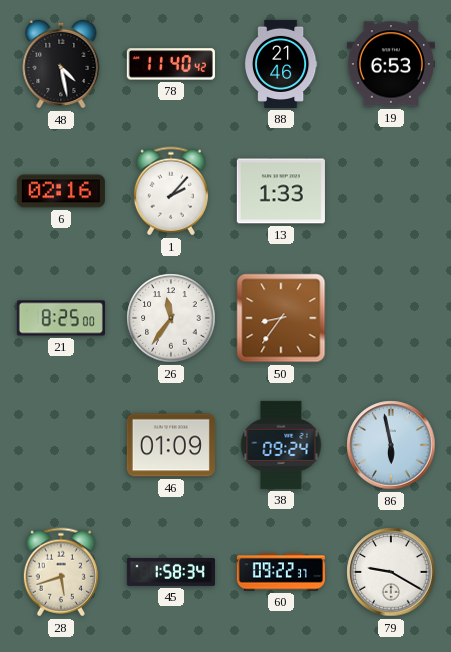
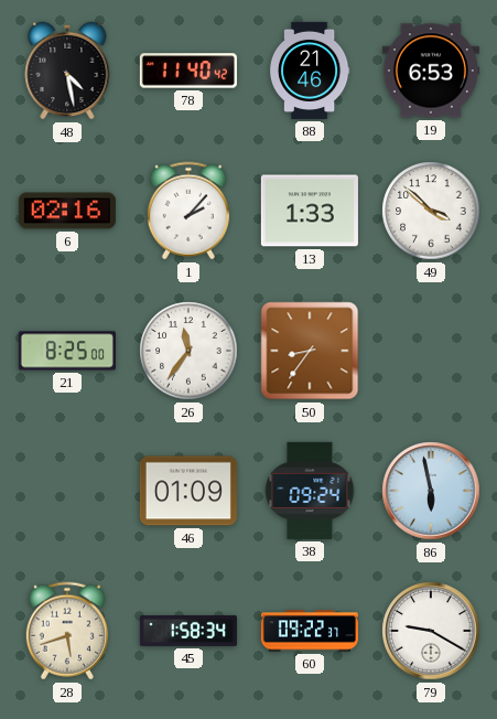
49: none -> 3:52
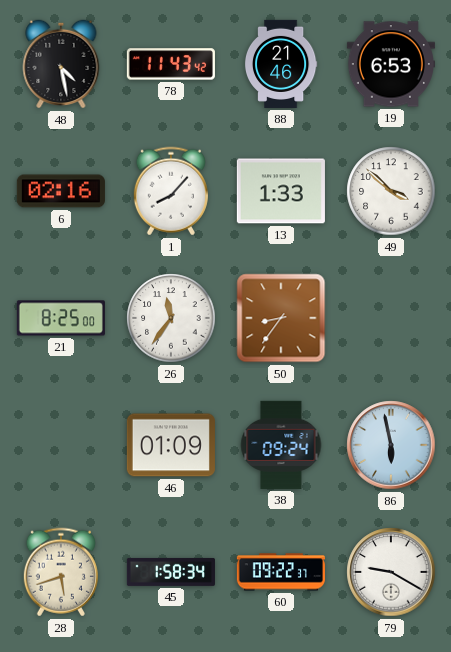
78: 11:40 -> 11:43
1: 2:07 -> 8:07
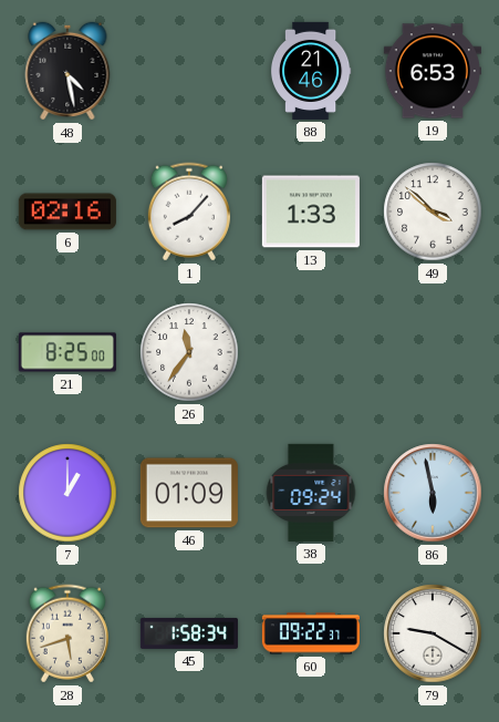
78: 11:43 -> none
50: 8:36 -> none
7: none -> 1:00
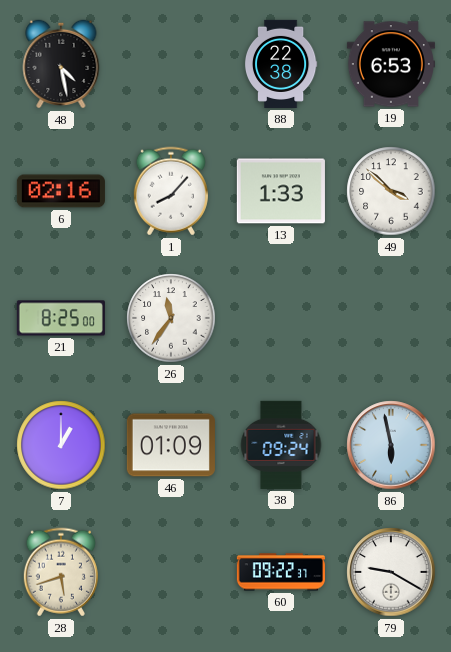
88: 21:46 -> 22:38
45: 1:58 -> none
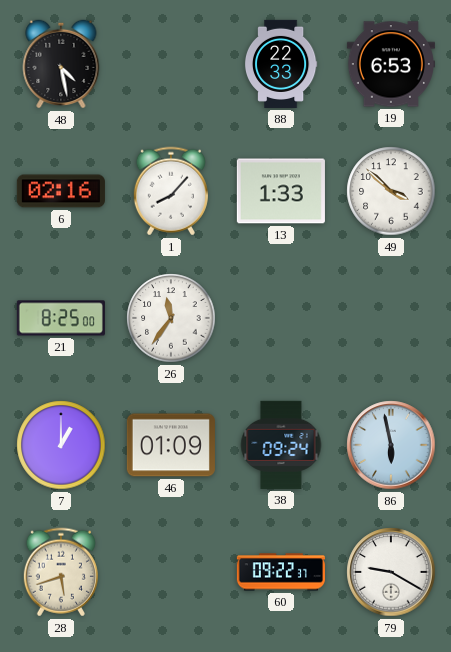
88: 22:38 -> 22:33
